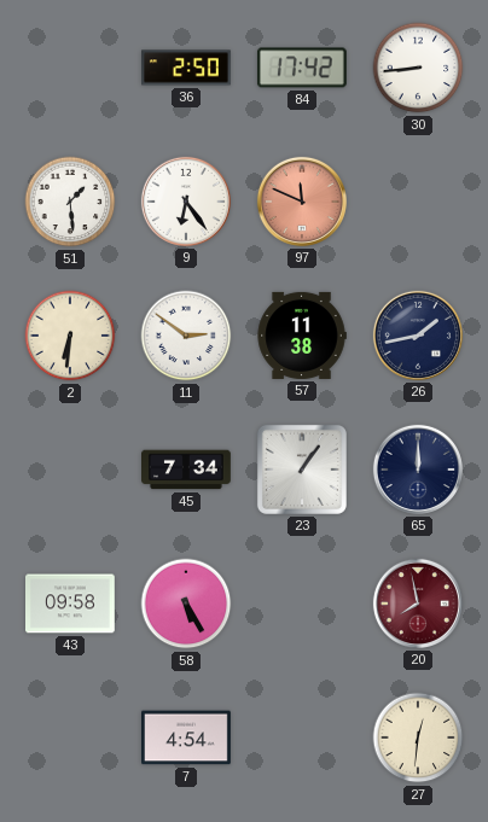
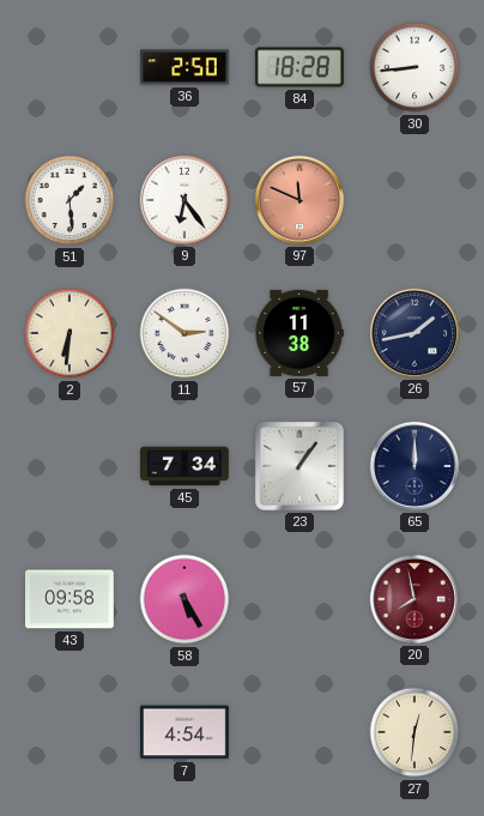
84: 17:42 -> 18:28
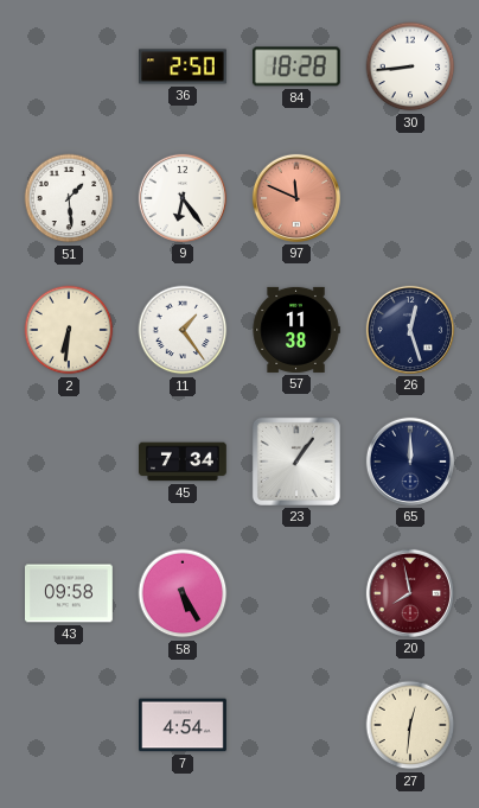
11: 2:51 -> 1:24
26: 1:43 -> 12:27
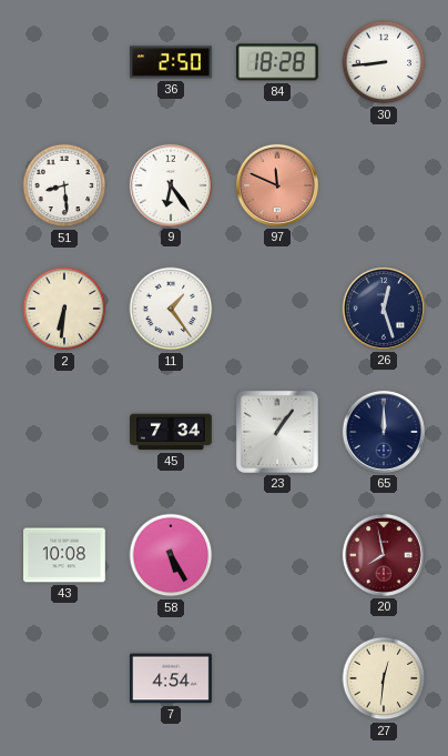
51: 1:29 -> 8:29
57: 11:38 -> none
43: 09:58 -> 10:08
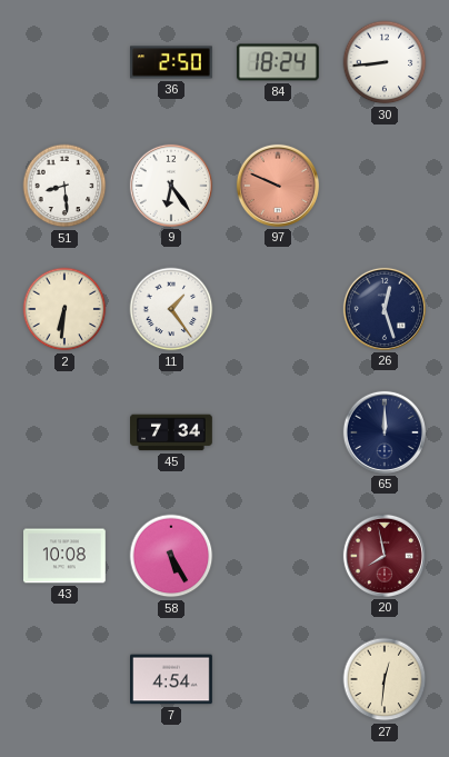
84: 18:28 -> 18:24
97: 11:49 -> 9:49
23: 1:06 -> none
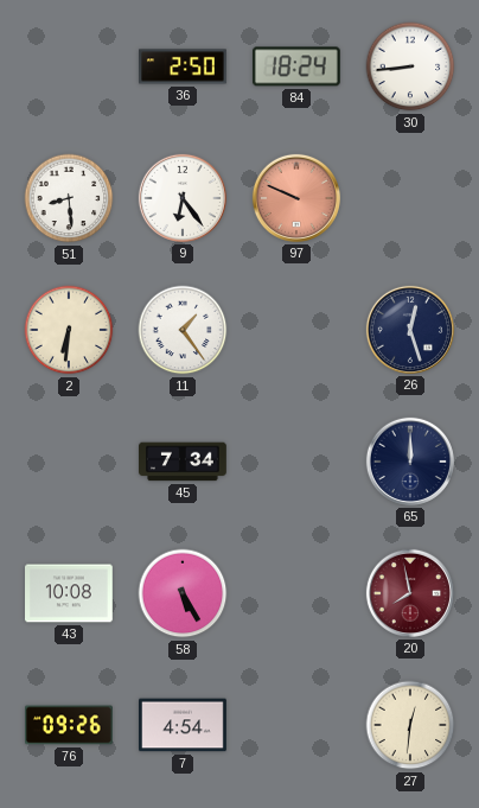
76: none -> 09:26
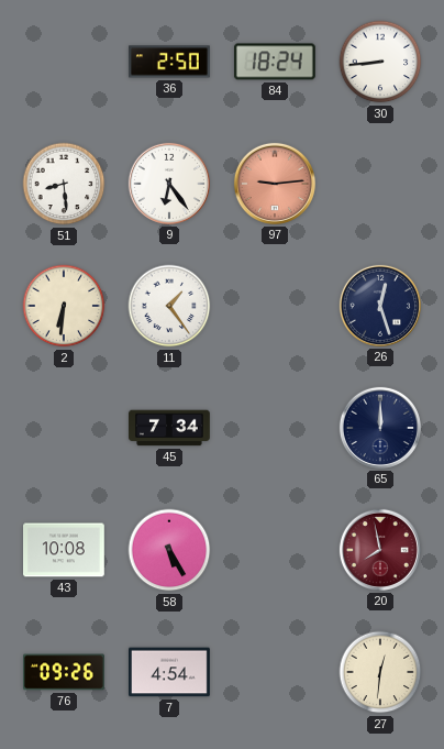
97: 9:49 -> 9:14
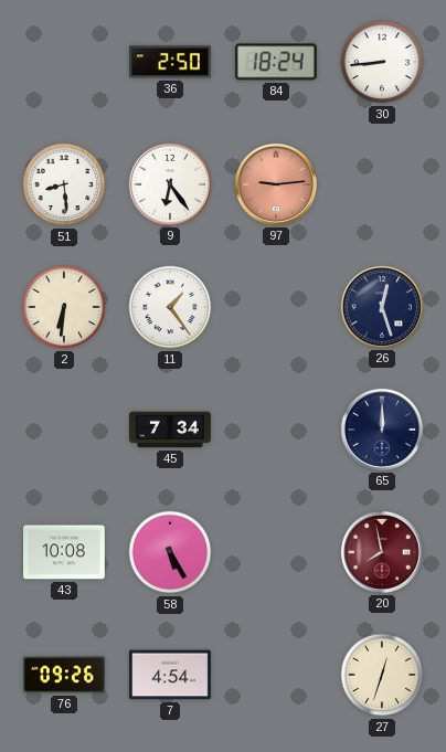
27: 12:31 -> 12:33
